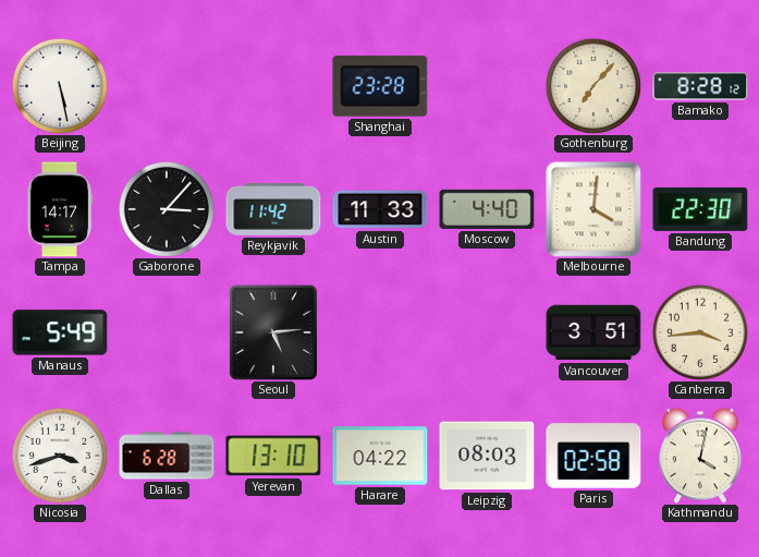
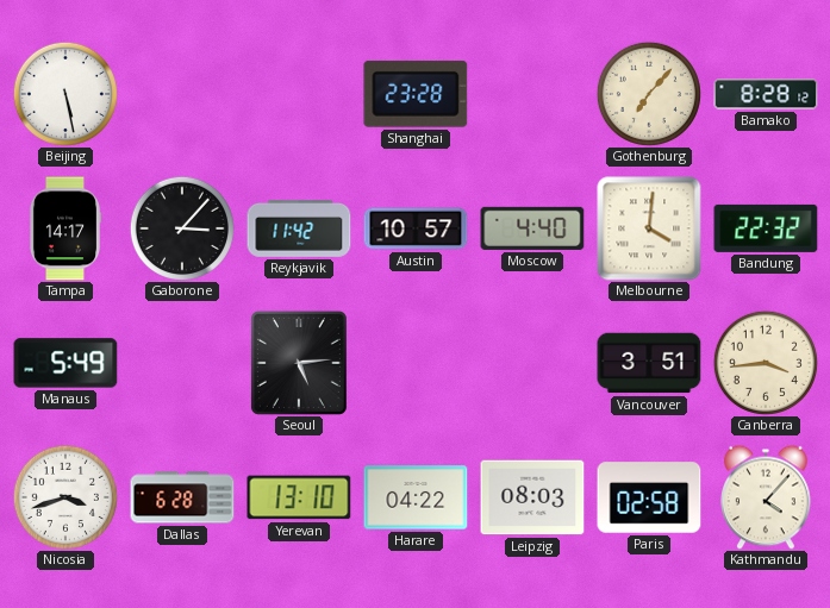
Austin: 11:33 -> 10:57
Bandung: 22:30 -> 22:32
Kathmandu: 4:02 -> 4:07
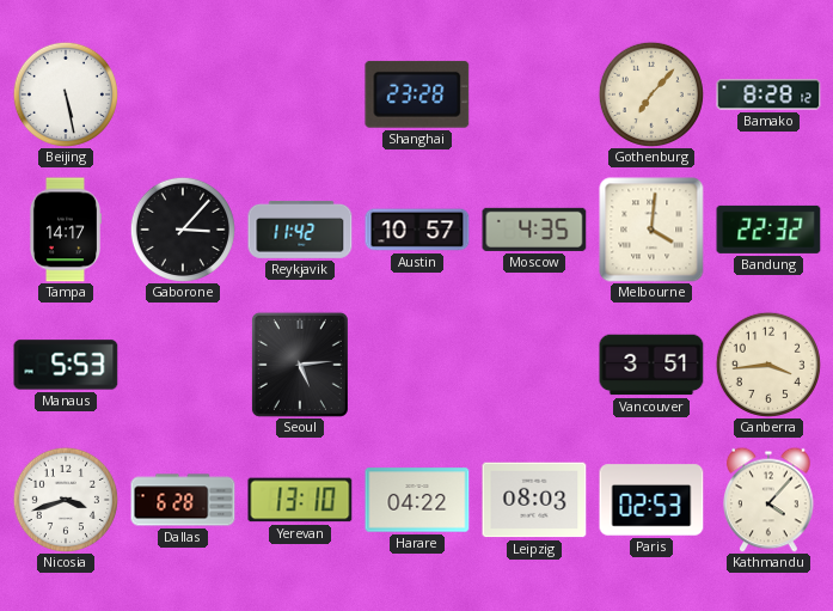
Moscow: 4:40 -> 4:35
Manaus: 5:49 -> 5:53
Paris: 02:58 -> 02:53
